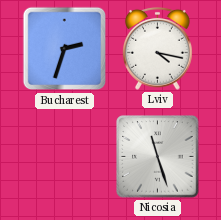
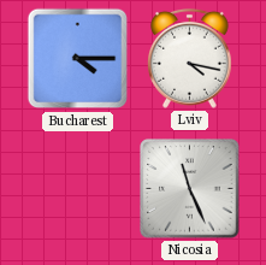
Bucharest: 2:33 -> 4:15
Nicosia: 11:27 -> 11:26
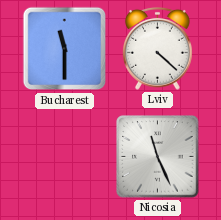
Bucharest: 4:15 -> 11:30
Lviv: 4:17 -> 4:22
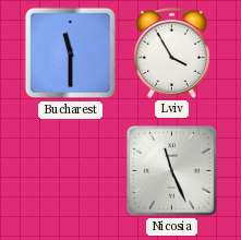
Lviv: 4:22 -> 3:55
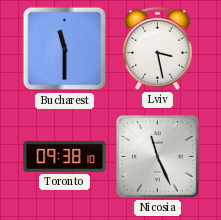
Lviv: 3:55 -> 3:28
Toronto: none -> 09:38
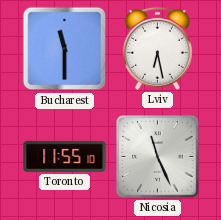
Lviv: 3:28 -> 6:28
Toronto: 09:38 -> 11:55
